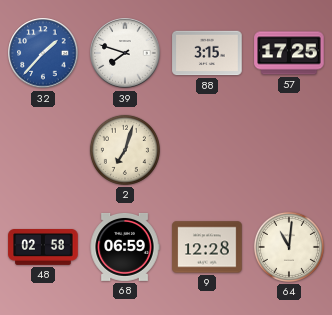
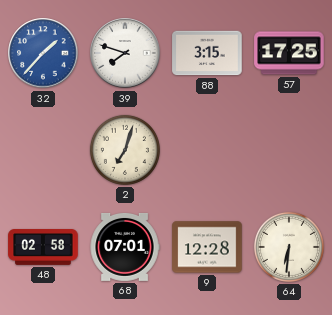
68: 06:59 -> 07:01
64: 11:01 -> 6:31
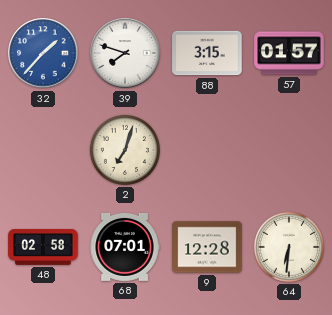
57: 17:25 -> 01:57
